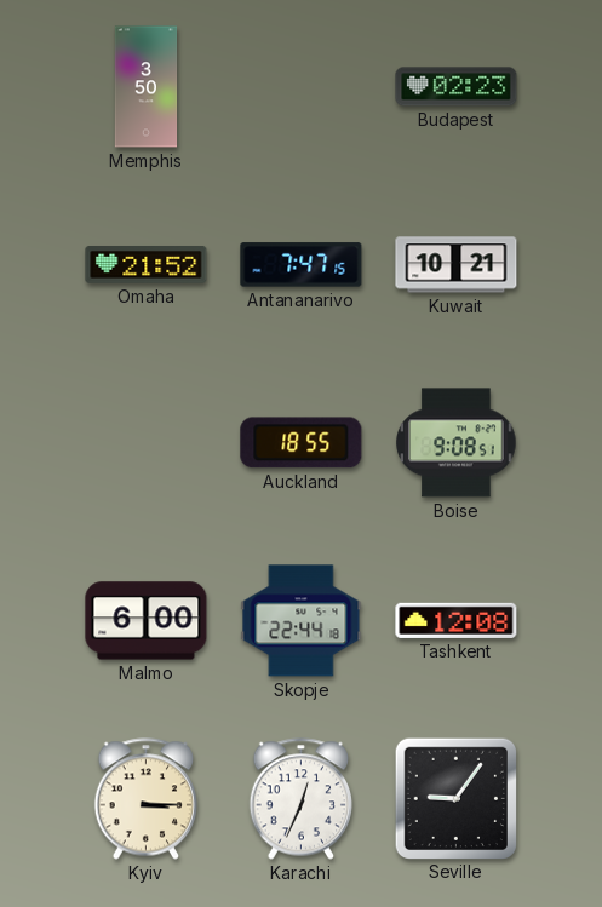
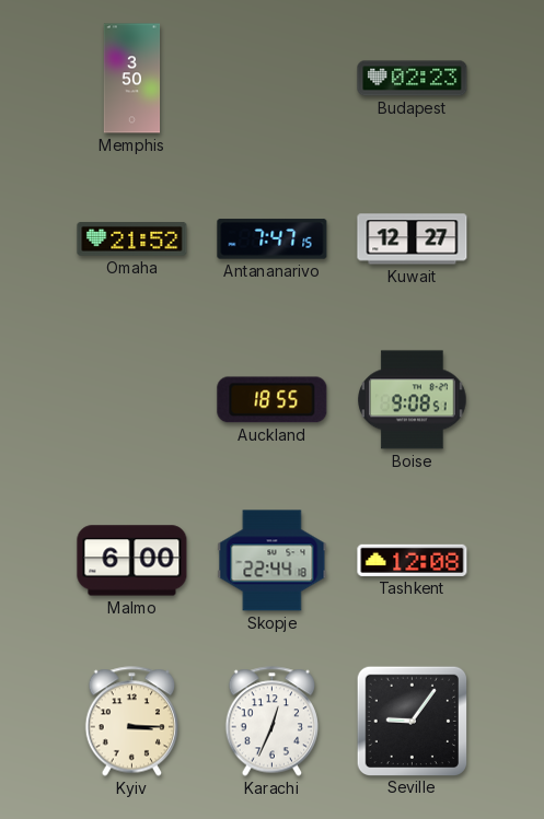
Kuwait: 10:21 -> 12:27
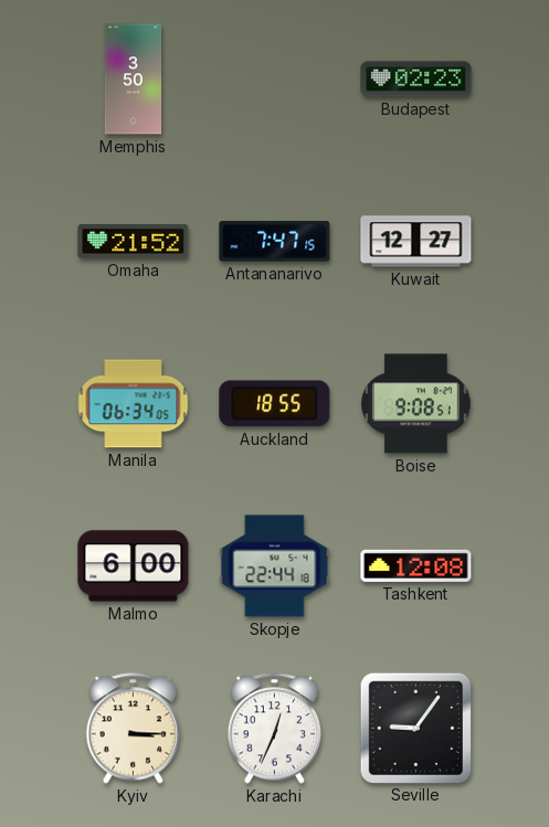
Manila: none -> 06:34
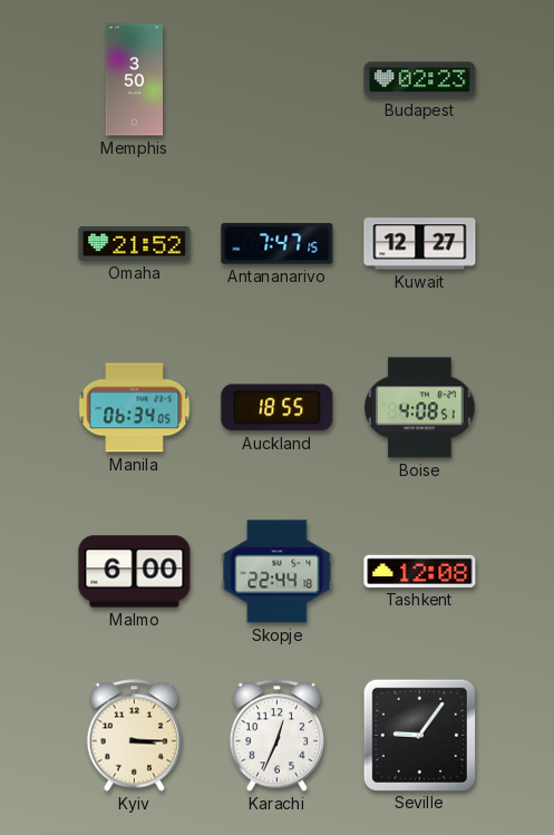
Boise: 9:08 -> 4:08
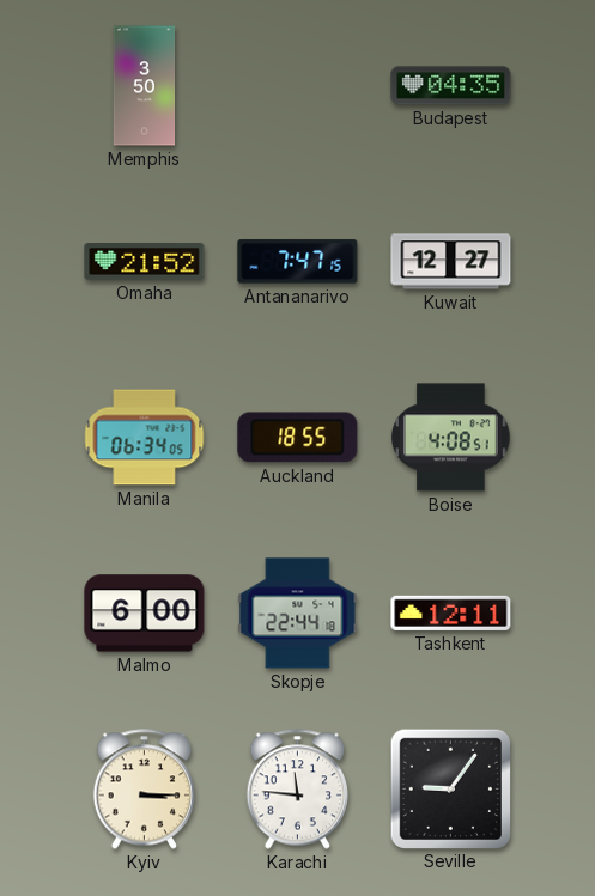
Budapest: 02:23 -> 04:35
Tashkent: 12:08 -> 12:11
Karachi: 12:34 -> 11:46
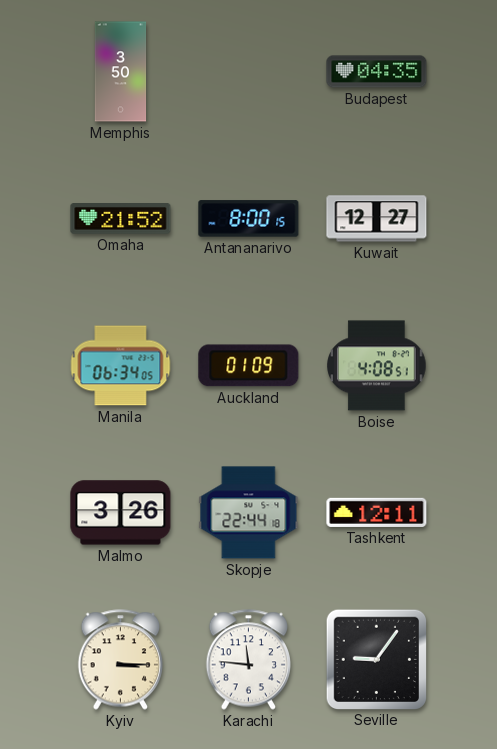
Antananarivo: 7:47 -> 8:00
Auckland: 18:55 -> 01:09
Malmo: 6:00 -> 3:26
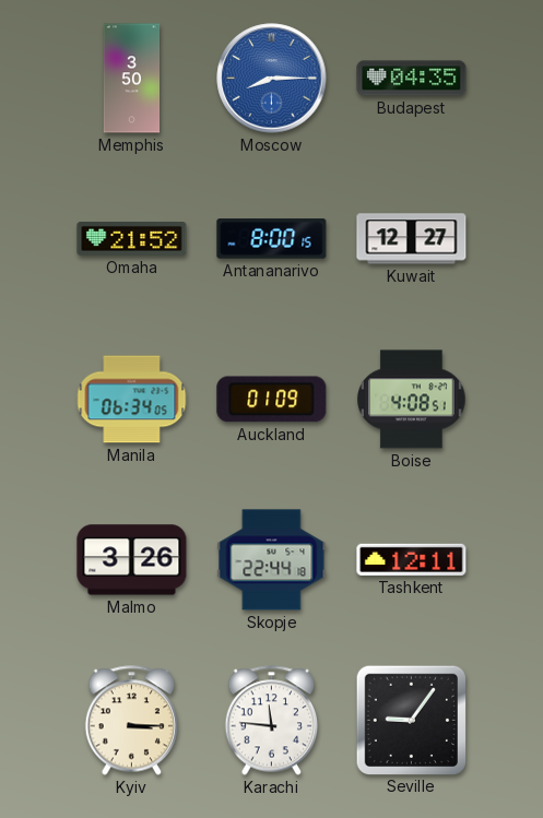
Moscow: none -> 8:15
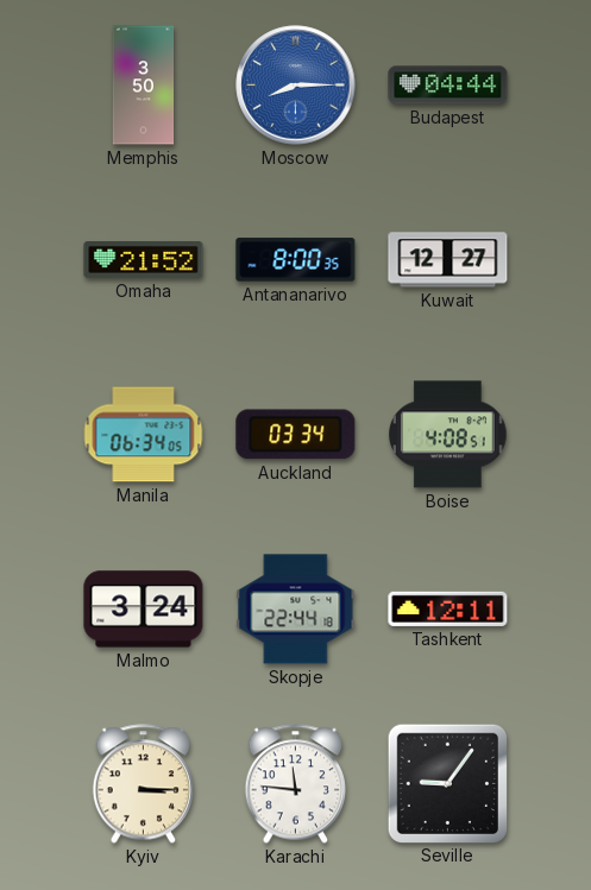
Budapest: 04:35 -> 04:44
Antananarivo: 8:00:15 -> 8:00:35
Auckland: 01:09 -> 03:34
Malmo: 3:26 -> 3:24
